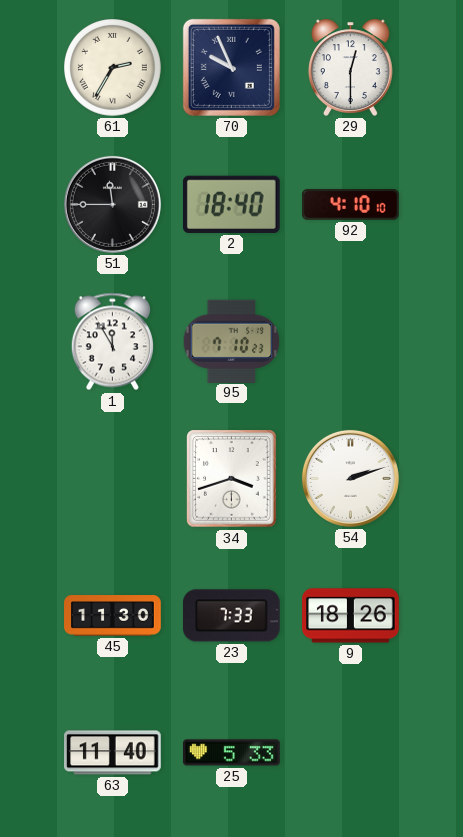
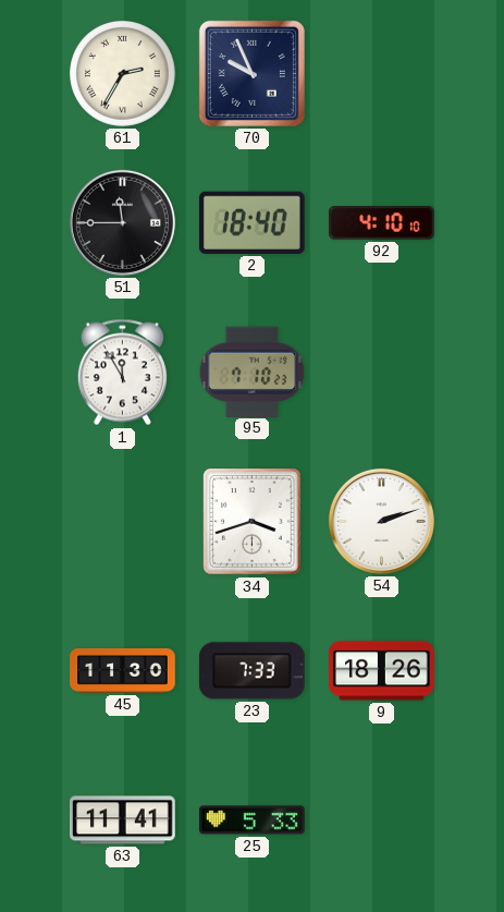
29: 12:30 -> none
63: 11:40 -> 11:41
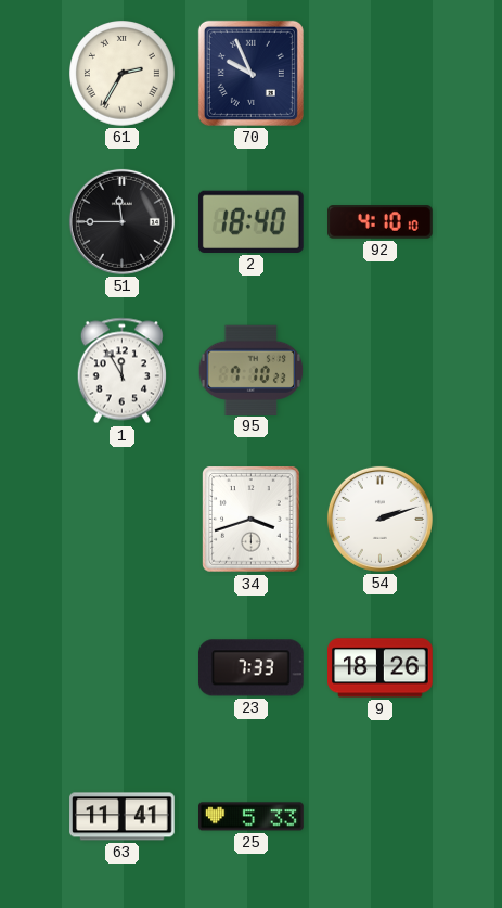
45: 11:30 -> none
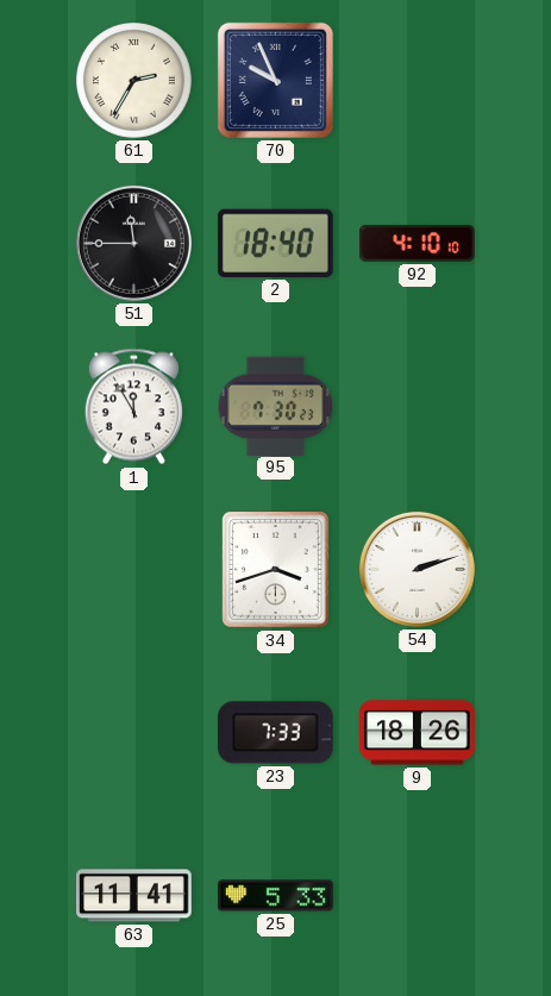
95: 7:10 -> 7:30
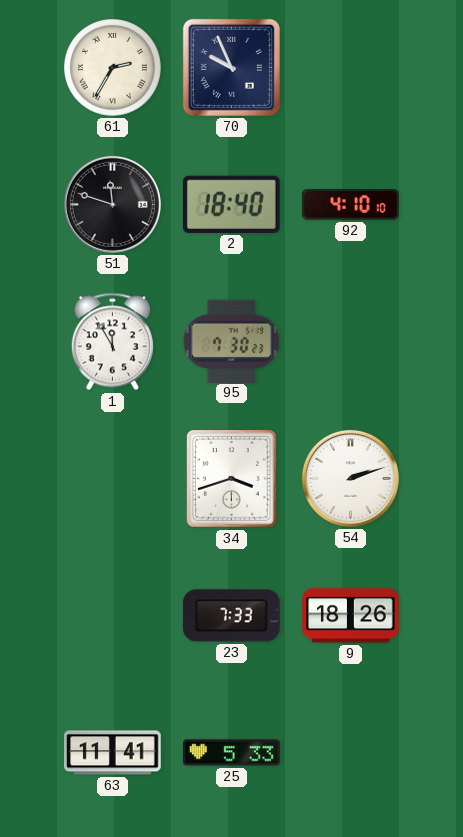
51: 11:45 -> 11:48
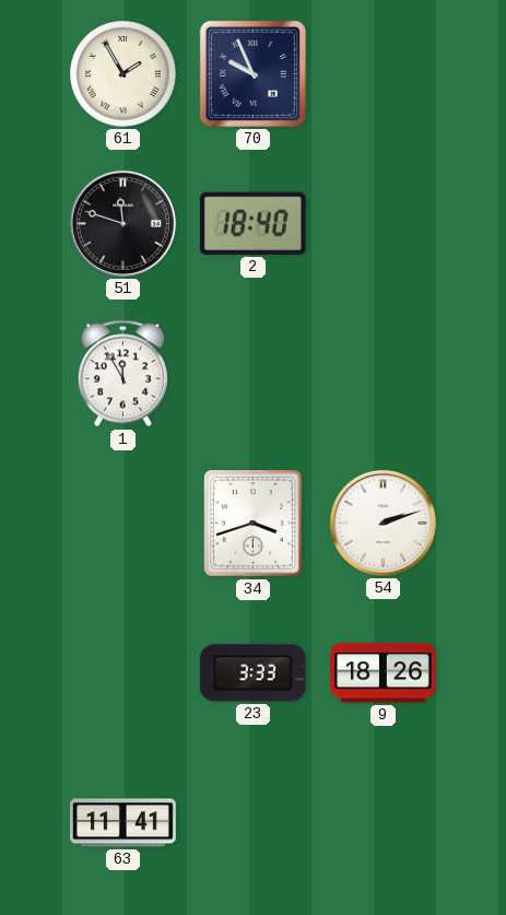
61: 2:35 -> 1:55
92: 4:10 -> none
95: 7:30 -> none
23: 7:33 -> 3:33
25: 5:33 -> none
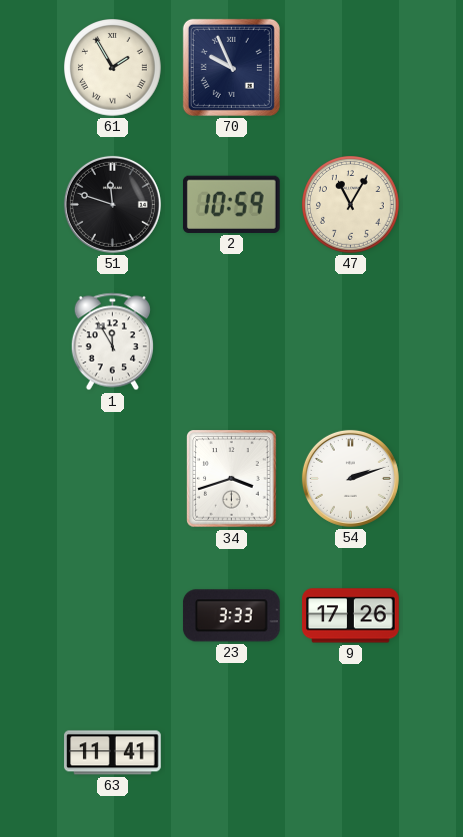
2: 18:40 -> 10:59
47: none -> 11:05
9: 18:26 -> 17:26
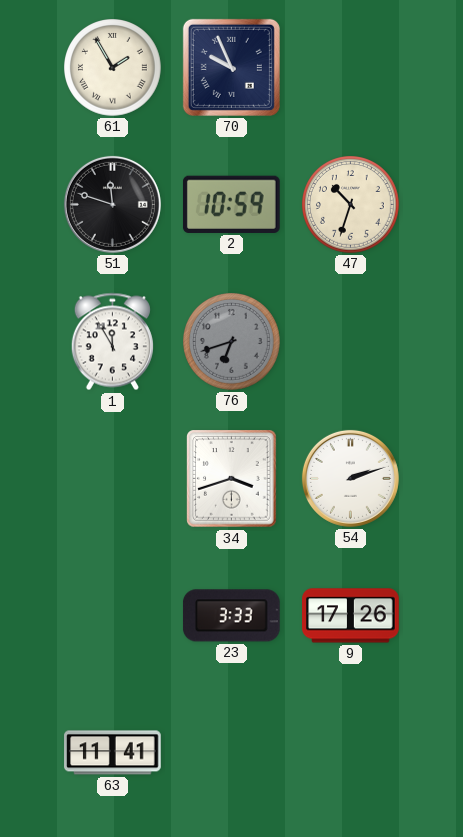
47: 11:05 -> 10:33
76: none -> 6:42
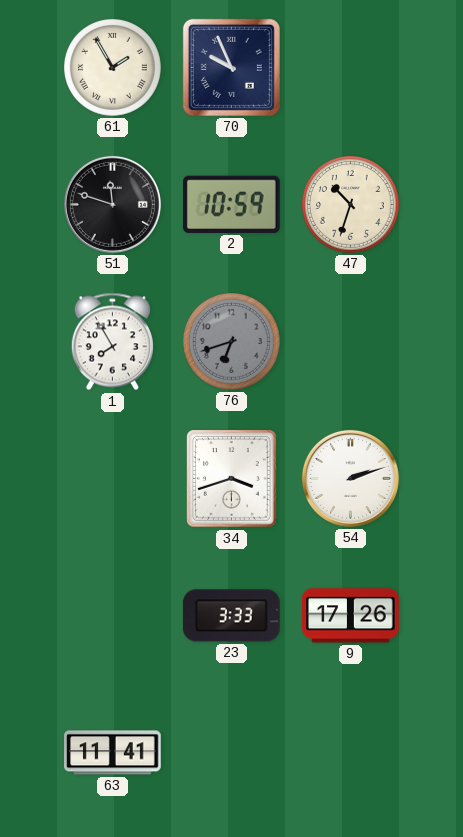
1: 11:55 -> 7:55
